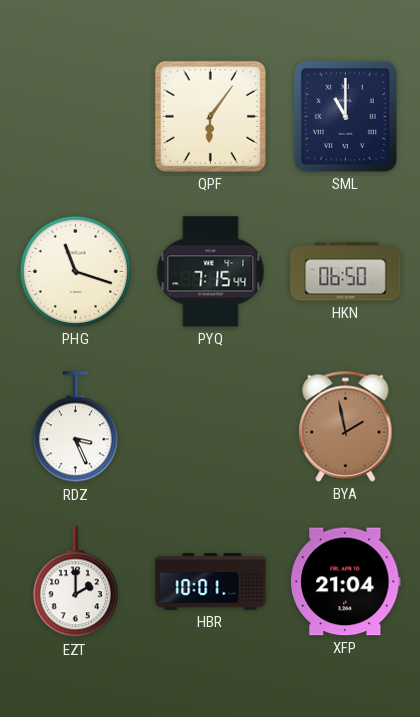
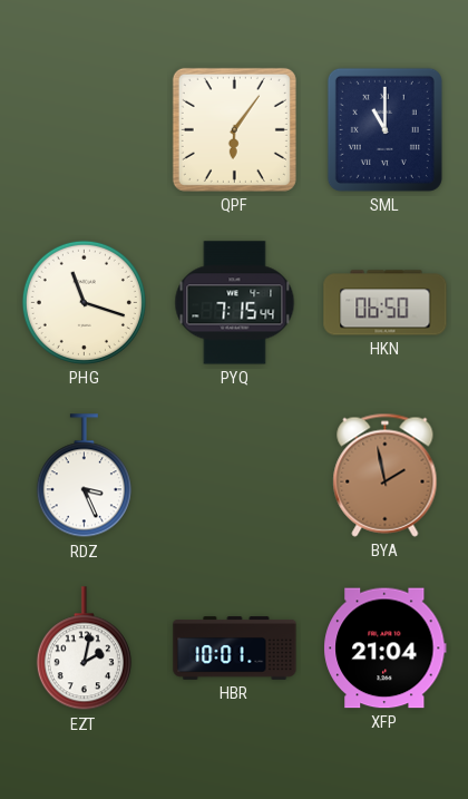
EZT: 2:00 -> 2:02
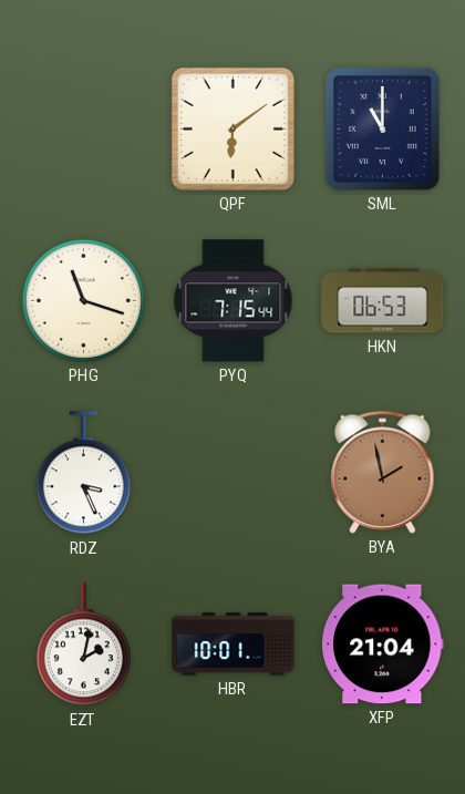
QPF: 6:06 -> 6:09
HKN: 06:50 -> 06:53
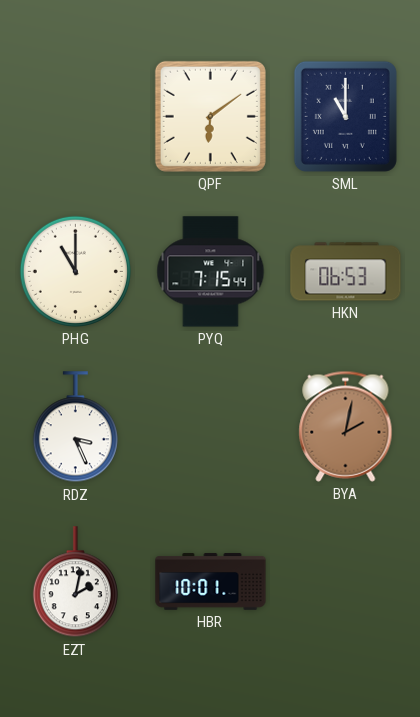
PHG: 11:18 -> 11:00
BYA: 1:58 -> 2:02
XFP: 21:04 -> none
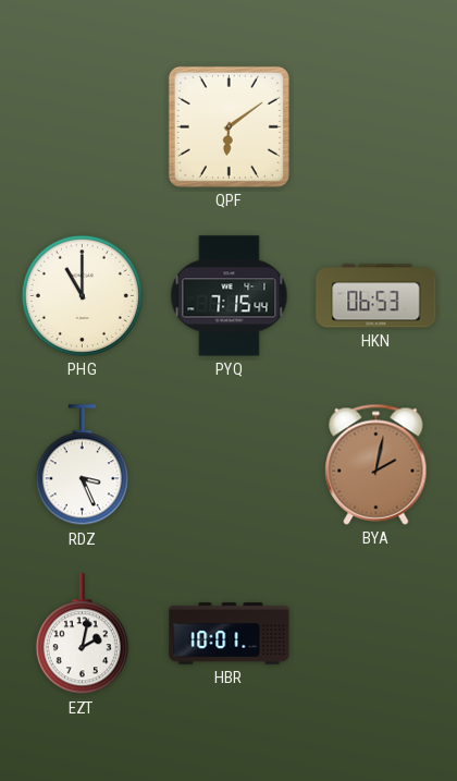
SML: 11:00 -> none
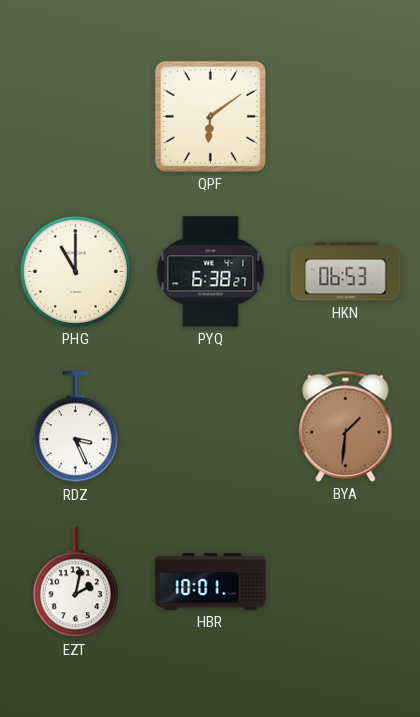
PYQ: 7:15 -> 6:38
BYA: 2:02 -> 1:31
